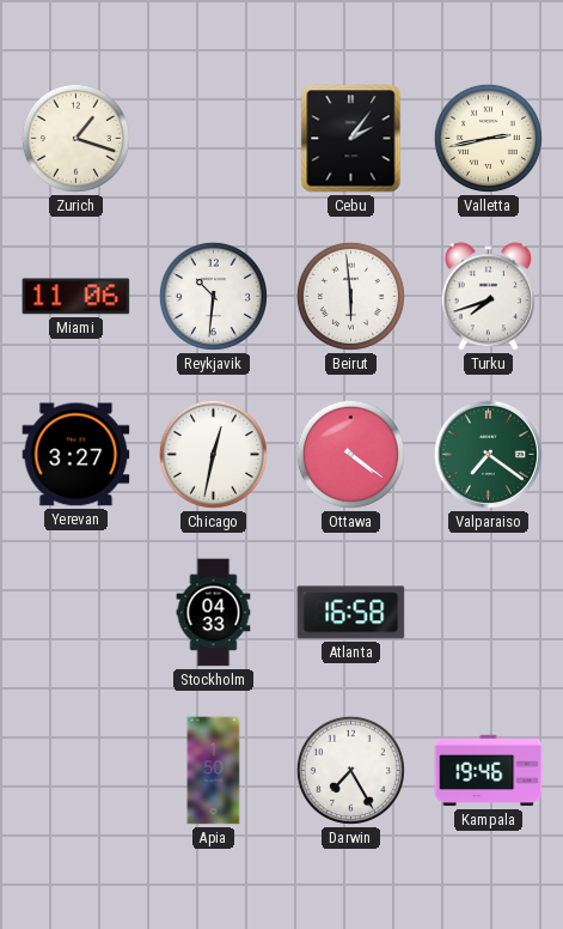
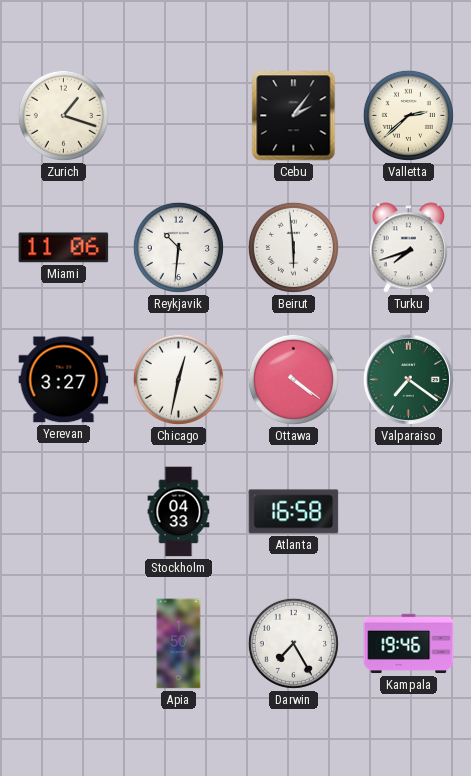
Valletta: 2:43 -> 2:38
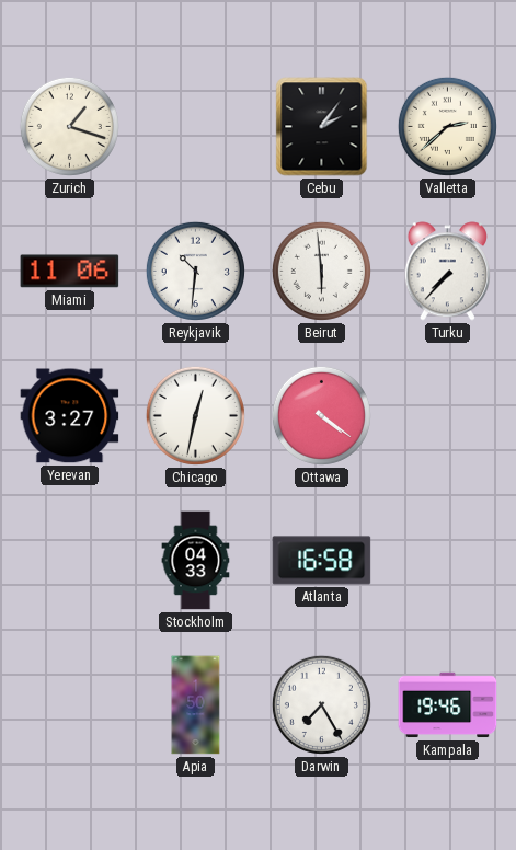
Turku: 7:42 -> 7:37
Valparaiso: 7:21 -> none
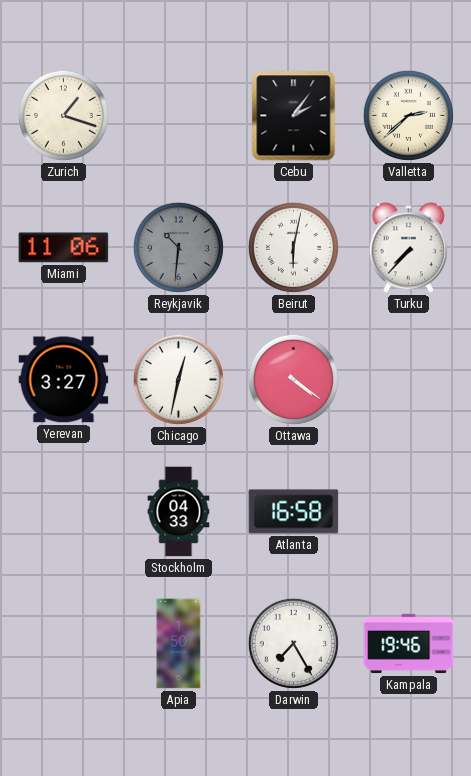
Reykjavik dial: white -> grey
Beirut: 5:59 -> 6:02
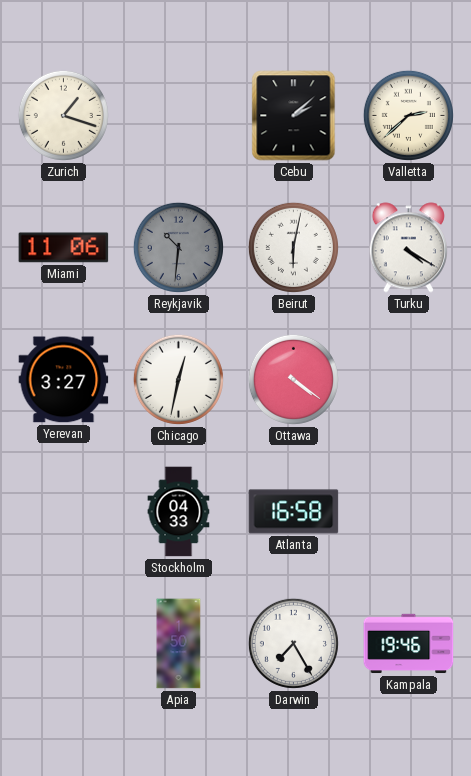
Cebu: 2:06 -> 2:08
Turku: 7:37 -> 4:20
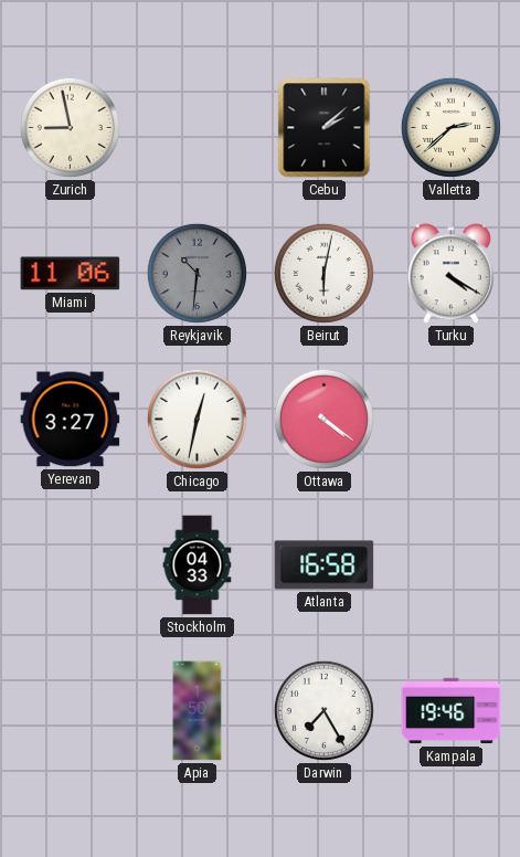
Zurich: 1:18 -> 8:58
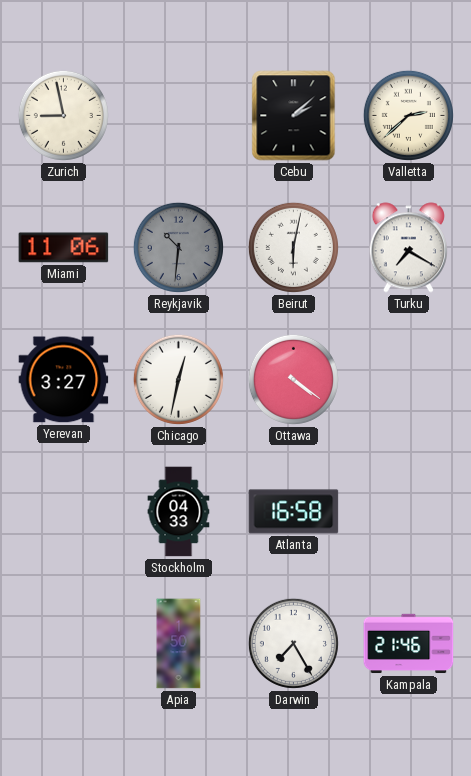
Turku: 4:20 -> 7:20
Kampala: 19:46 -> 21:46
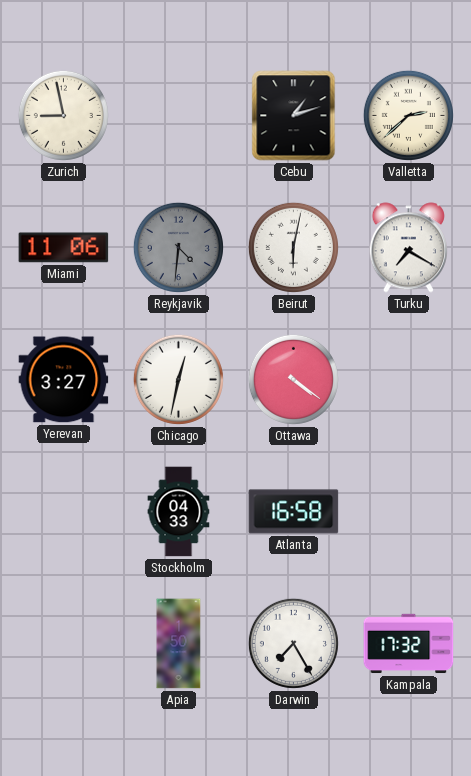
Cebu: 2:08 -> 1:12
Reykjavik: 10:31 -> 4:31
Kampala: 21:46 -> 17:32
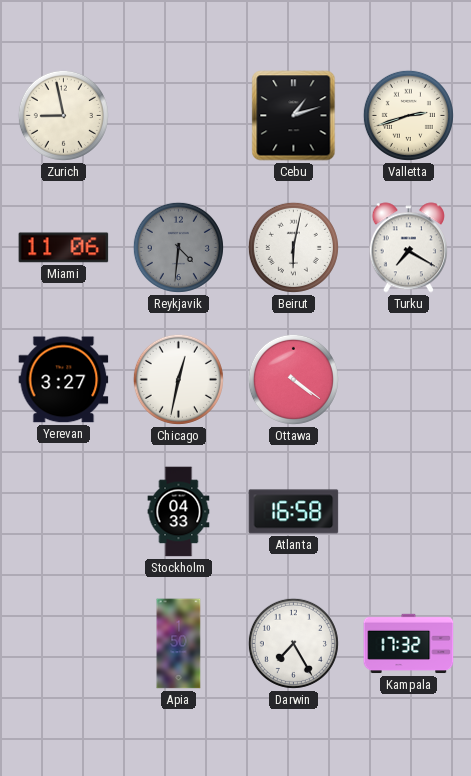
Valletta: 2:38 -> 2:42
